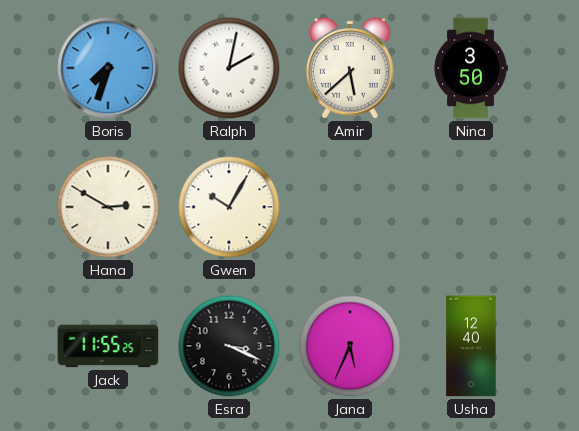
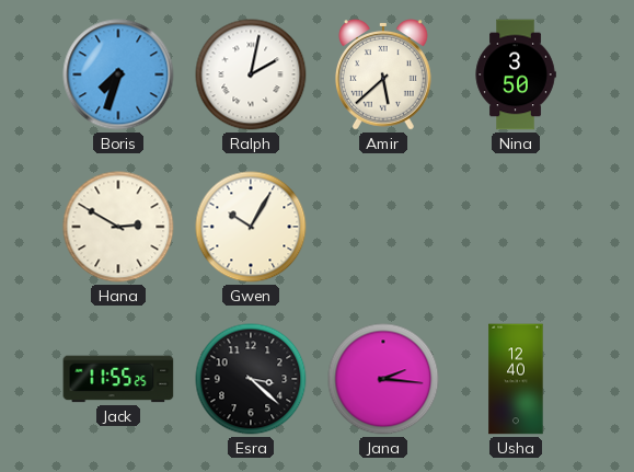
Esra: 3:19 -> 3:22
Jana: 5:34 -> 2:16
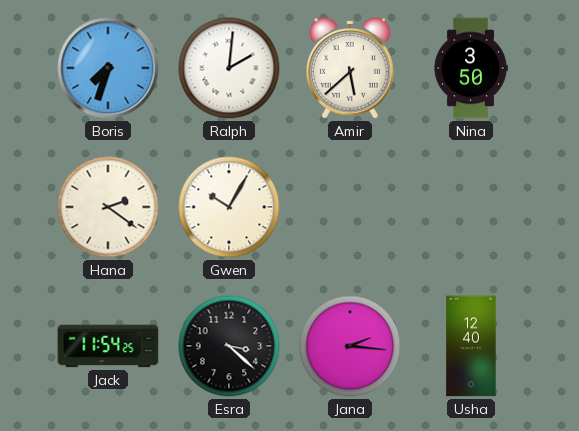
Ralph: 2:02 -> 2:01
Hana: 2:50 -> 2:21
Jack: 11:55 -> 11:54
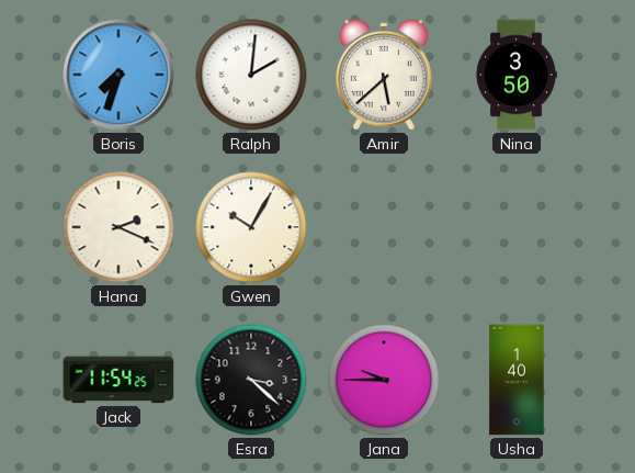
Hana: 2:21 -> 2:19
Jana: 2:16 -> 9:45
Usha: 12:40 -> 1:40
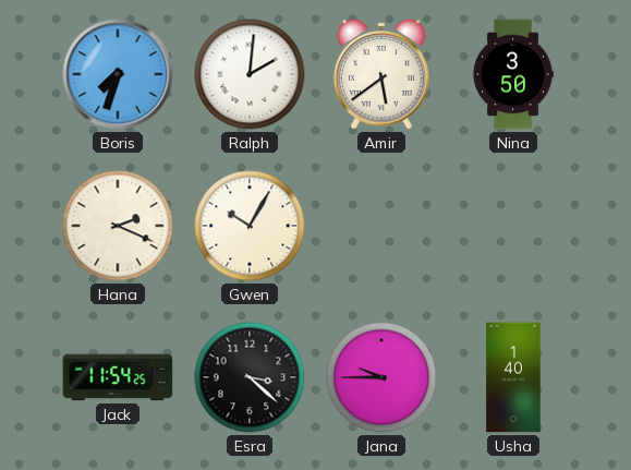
Amir: 5:38 -> 5:39
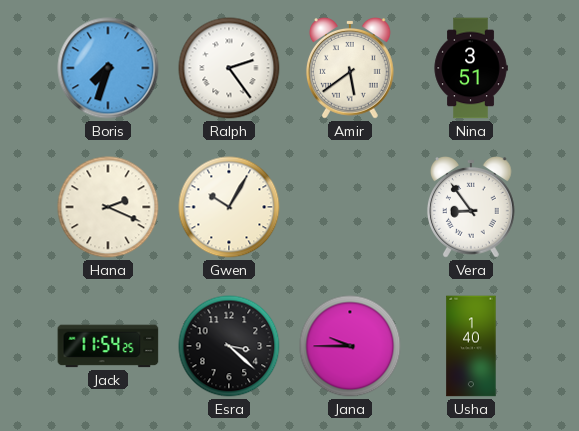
Ralph: 2:01 -> 2:24
Nina: 3:50 -> 3:51
Vera: none -> 8:54
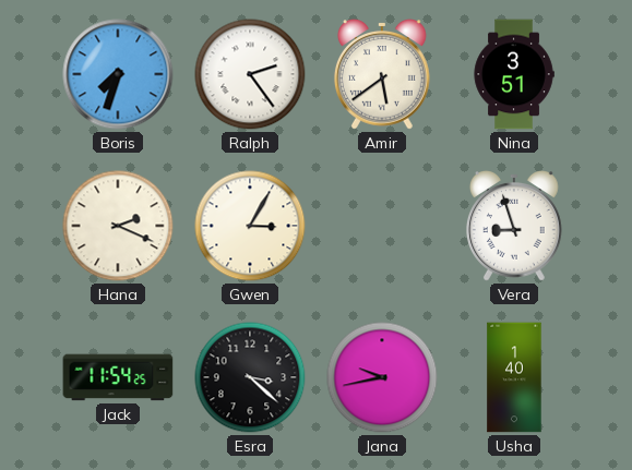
Gwen: 10:05 -> 3:05
Vera: 8:54 -> 8:57
Jana: 9:45 -> 9:43
